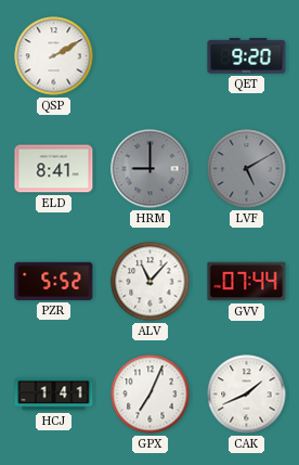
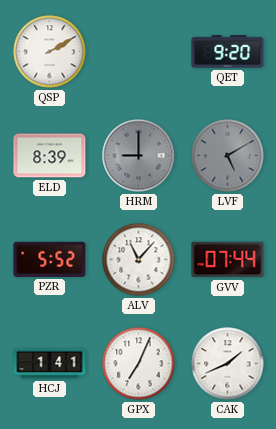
ELD: 8:41 -> 8:39
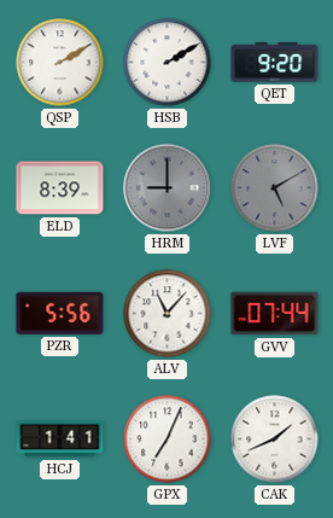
HSB: none -> 2:10
PZR: 5:52 -> 5:56
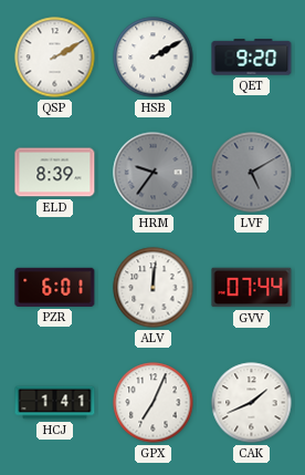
HRM: 9:00 -> 9:36
PZR: 5:56 -> 6:01
ALV: 11:07 -> 12:01
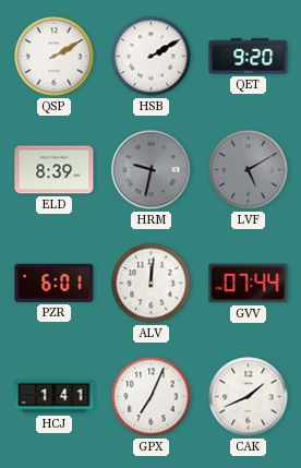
HRM: 9:36 -> 9:32
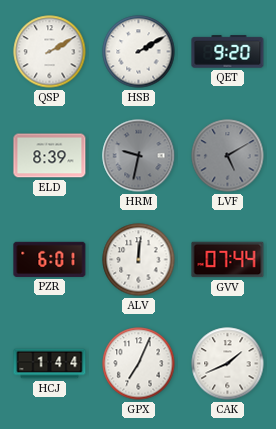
HCJ: 1:41 -> 1:44
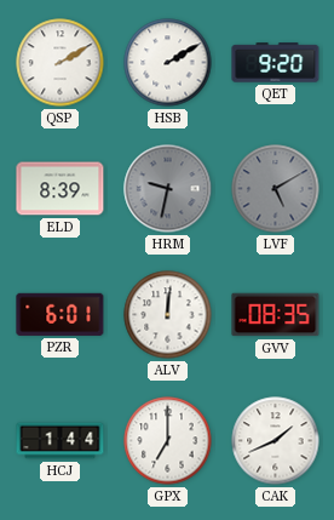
GVV: 07:44 -> 08:35
GPX: 7:04 -> 7:00
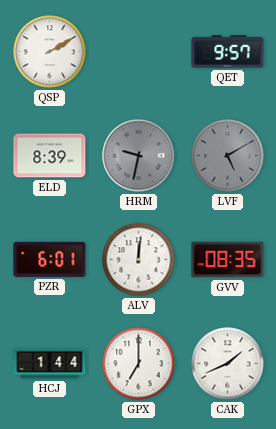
HSB: 2:10 -> none
QET: 9:20 -> 9:57
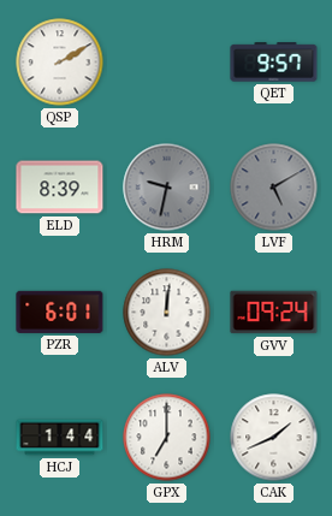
GVV: 08:35 -> 09:24
